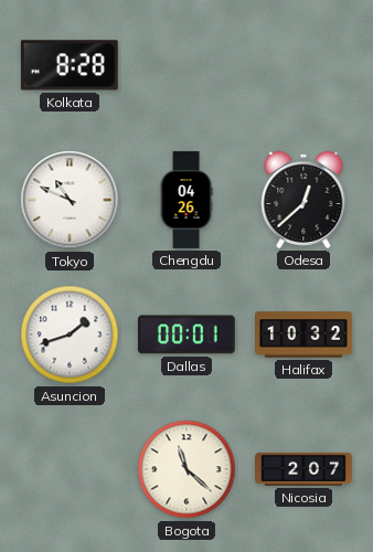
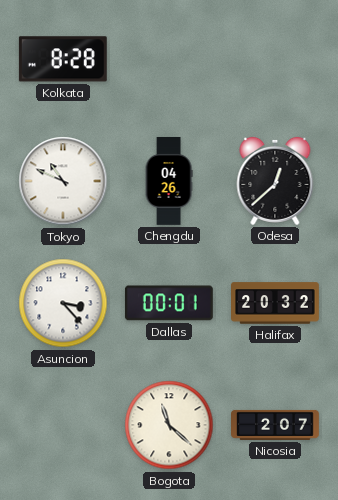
Asuncion: 1:42 -> 3:23
Halifax: 10:32 -> 20:32
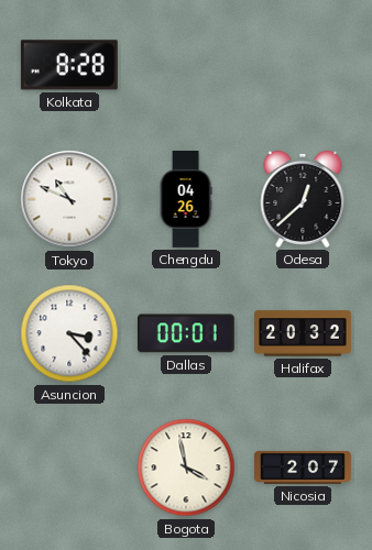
Bogota: 11:22 -> 3:58
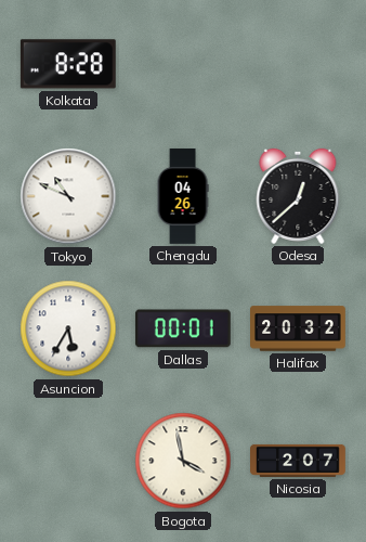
Asuncion: 3:23 -> 5:35
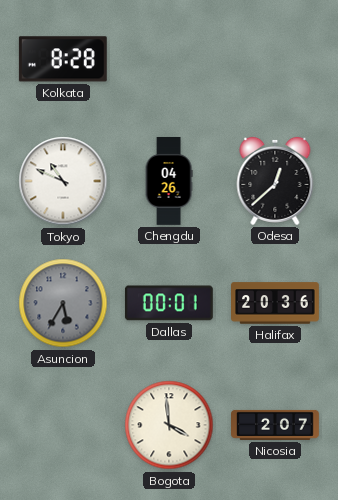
Asuncion dial: white -> grey
Halifax: 20:32 -> 20:36
Bogota: 3:58 -> 3:59
